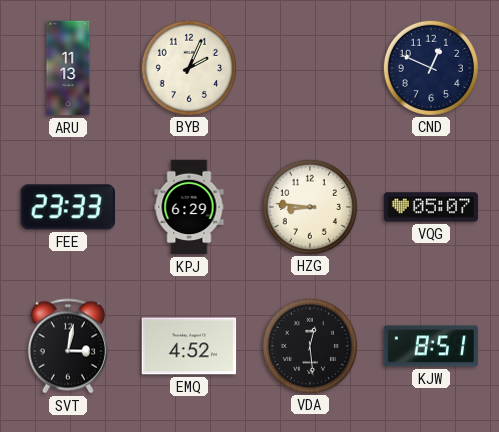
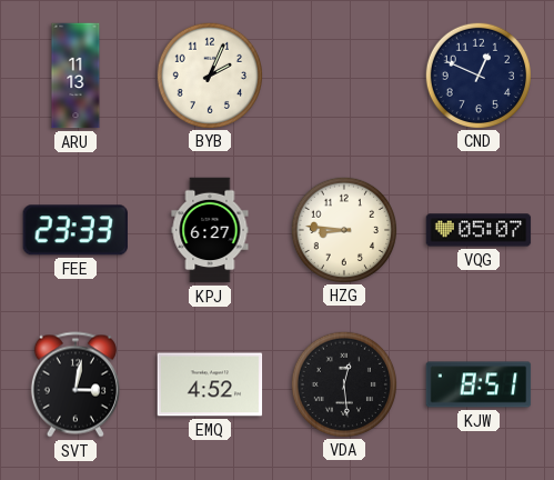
KPJ: 6:29 -> 6:27
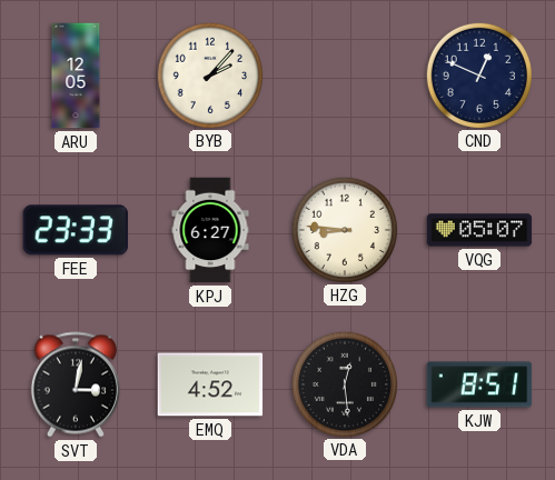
ARU: 11:13 -> 12:05
BYB: 2:04 -> 2:07
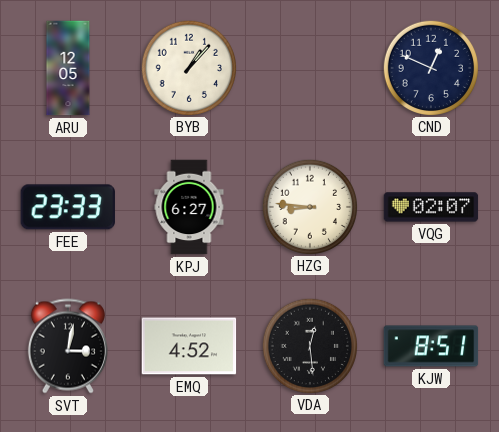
BYB: 2:07 -> 1:07
VQG: 05:07 -> 02:07
